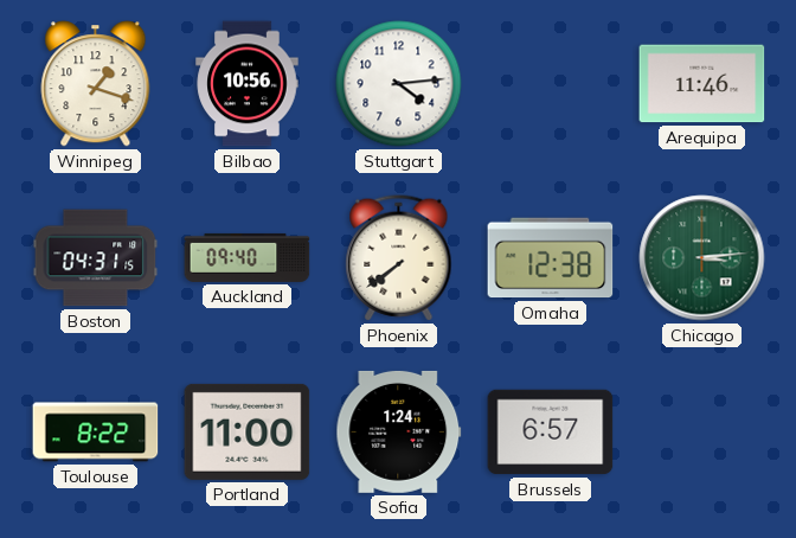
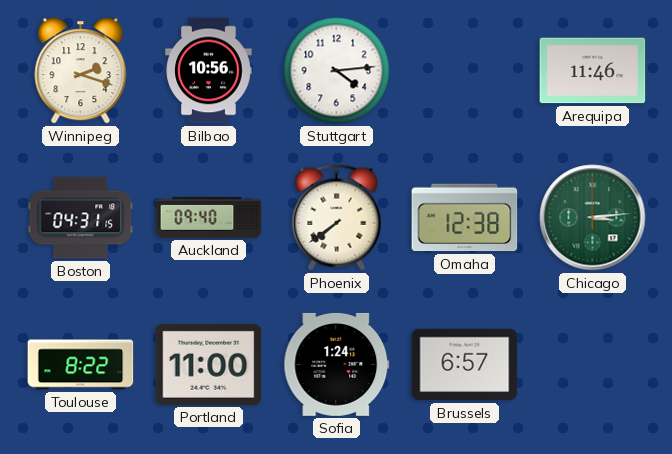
Winnipeg: 1:18 -> 2:18
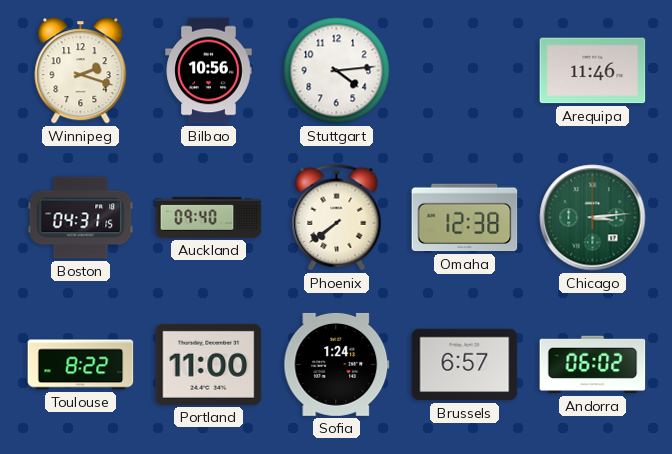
Andorra: none -> 06:02
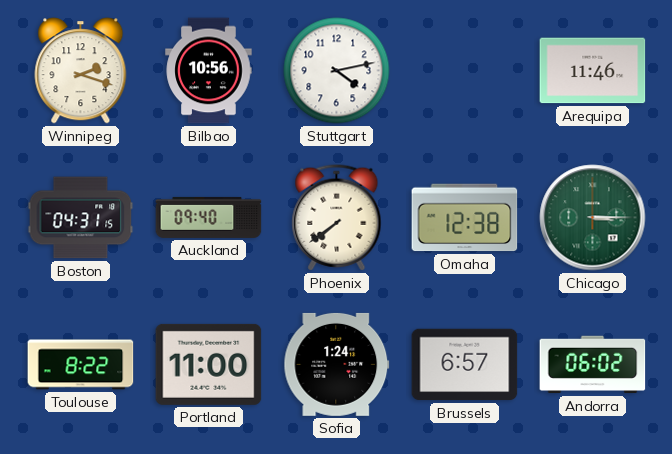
Stuttgart: 4:14 -> 4:13
Chicago: 3:14 -> 3:15
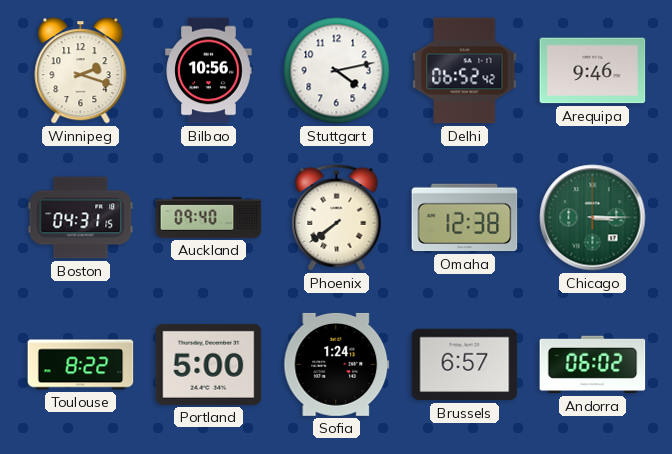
Delhi: none -> 06:52
Arequipa: 11:46 -> 9:46
Portland: 11:00 -> 5:00
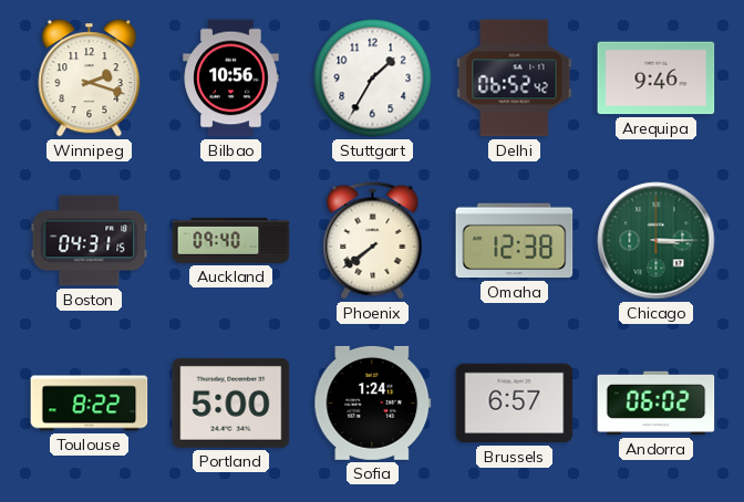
Stuttgart: 4:13 -> 1:35
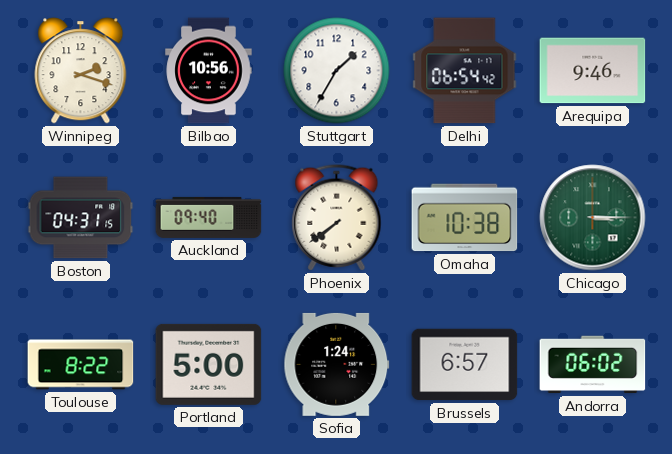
Delhi: 06:52 -> 06:54
Omaha: 12:38 -> 10:38
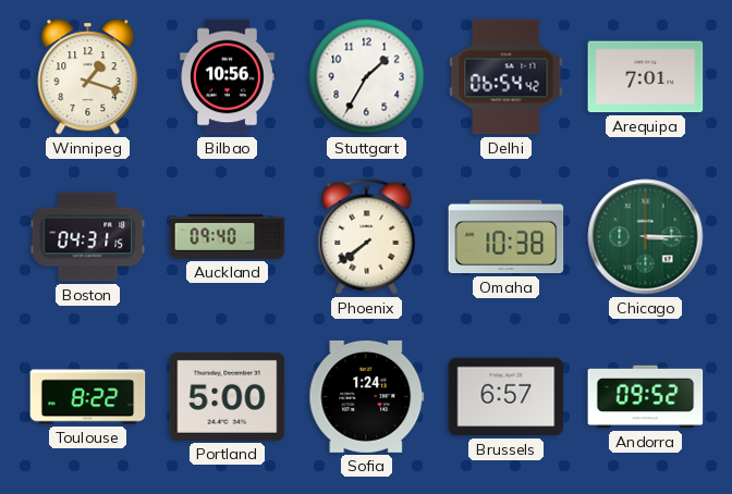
Winnipeg: 2:18 -> 1:18
Arequipa: 9:46 -> 7:01
Andorra: 06:02 -> 09:52
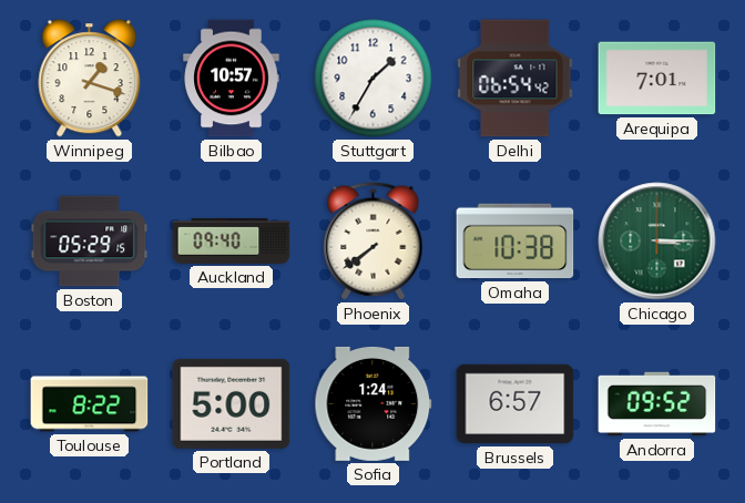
Bilbao: 10:56 -> 10:57
Boston: 04:31 -> 05:29
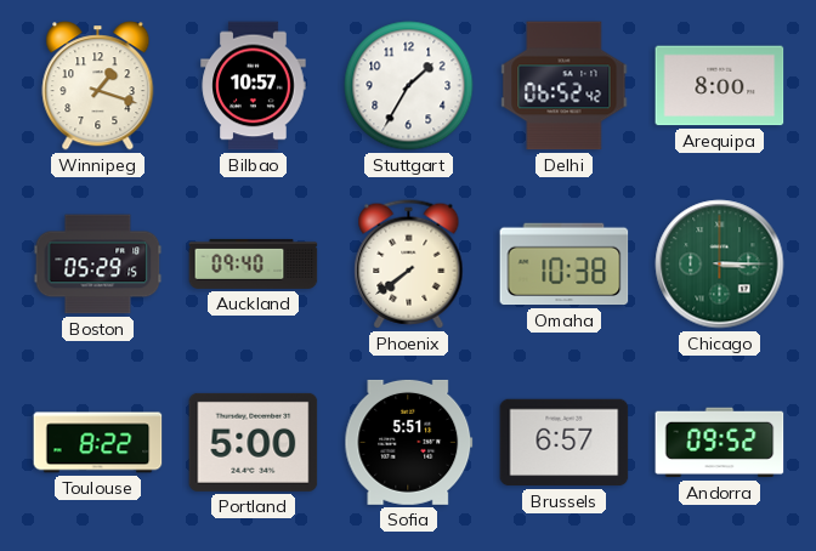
Delhi: 06:54 -> 06:52
Arequipa: 7:01 -> 8:00
Sofia: 1:24 -> 5:51
